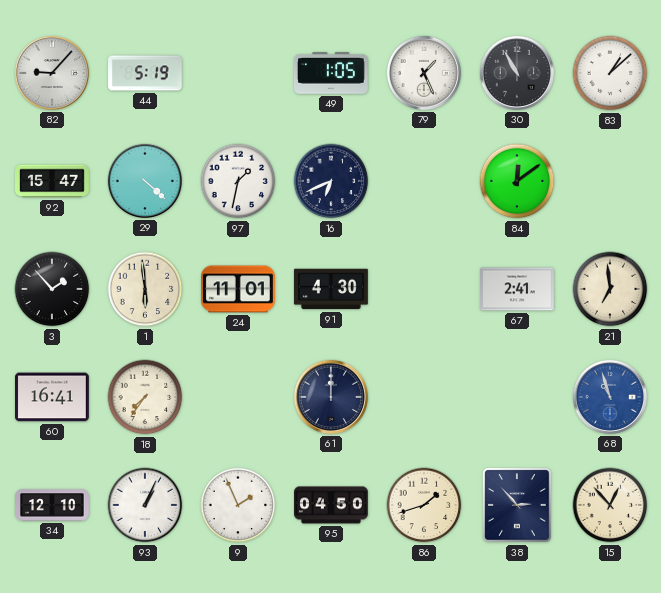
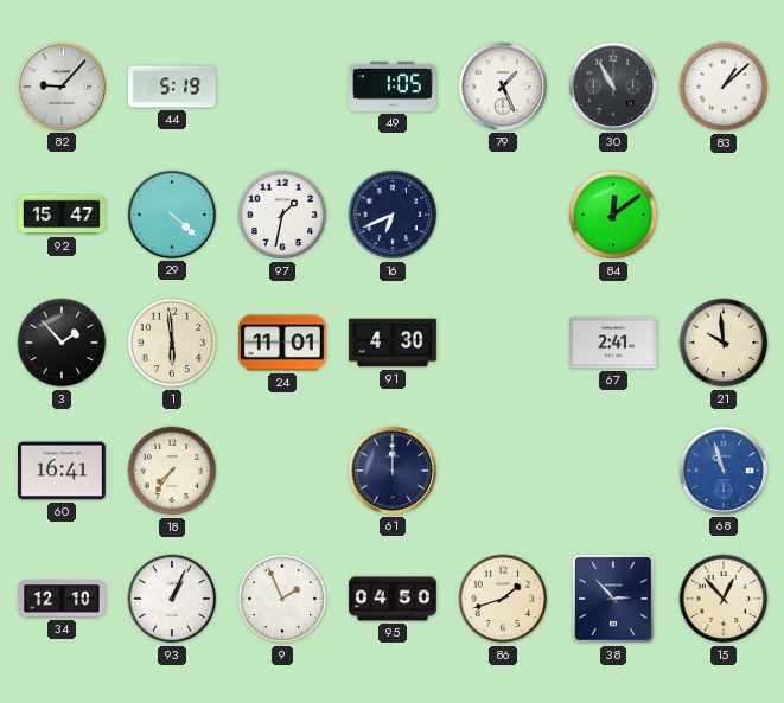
21: 6:59 -> 9:59
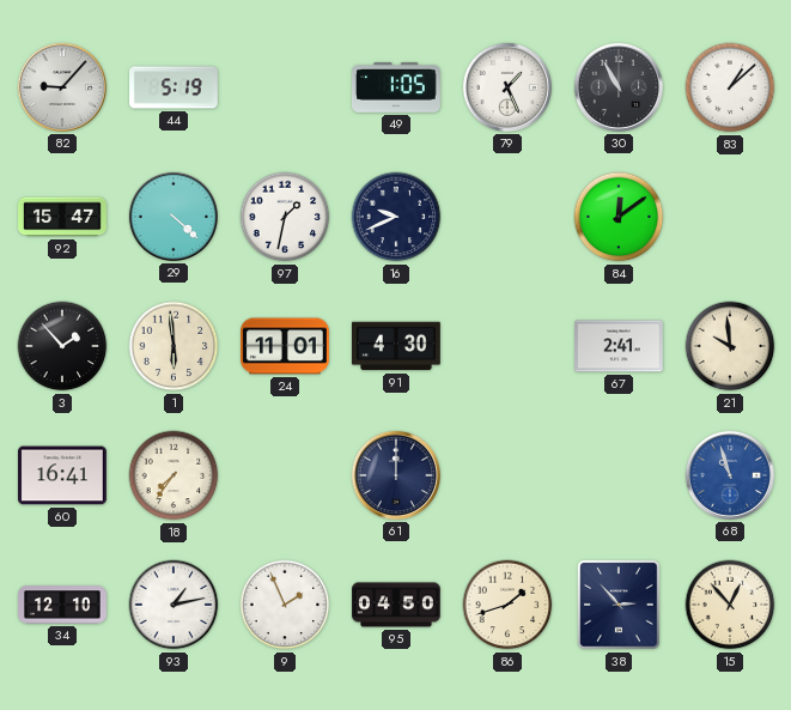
16: 6:41 -> 9:41
93: 1:04 -> 1:13
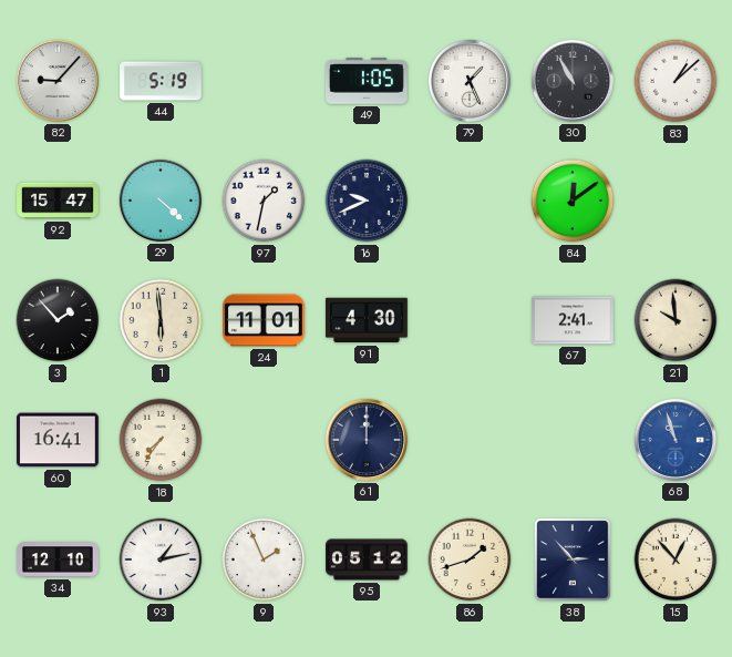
95: 04:50 -> 05:12
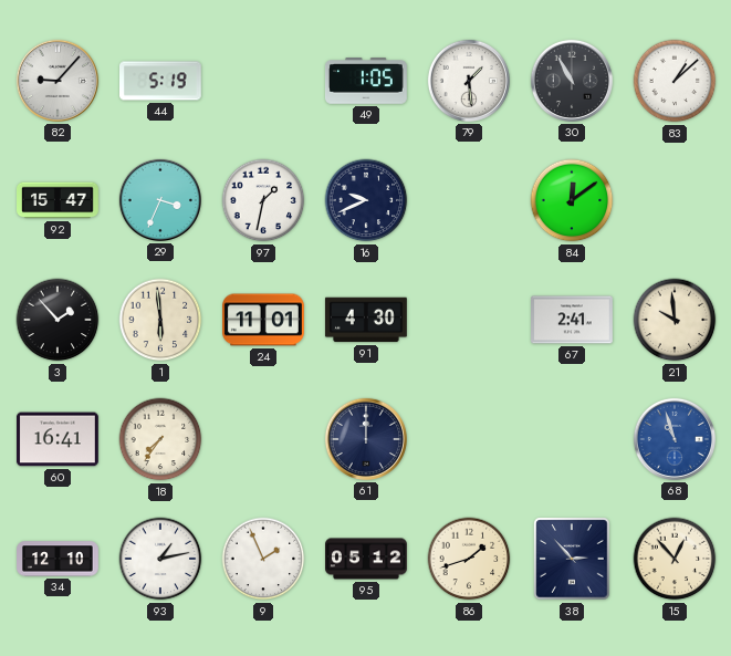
79: 1:26 -> 1:29
29: 4:22 -> 3:34
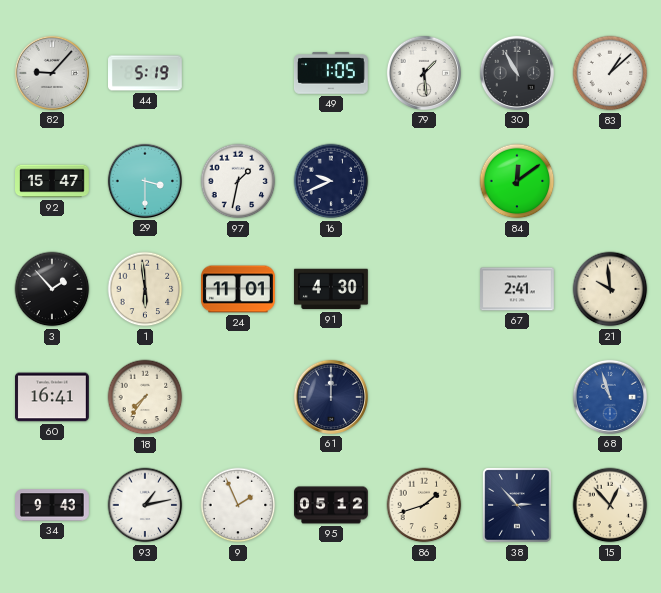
29: 3:34 -> 3:30
34: 12:10 -> 9:43
